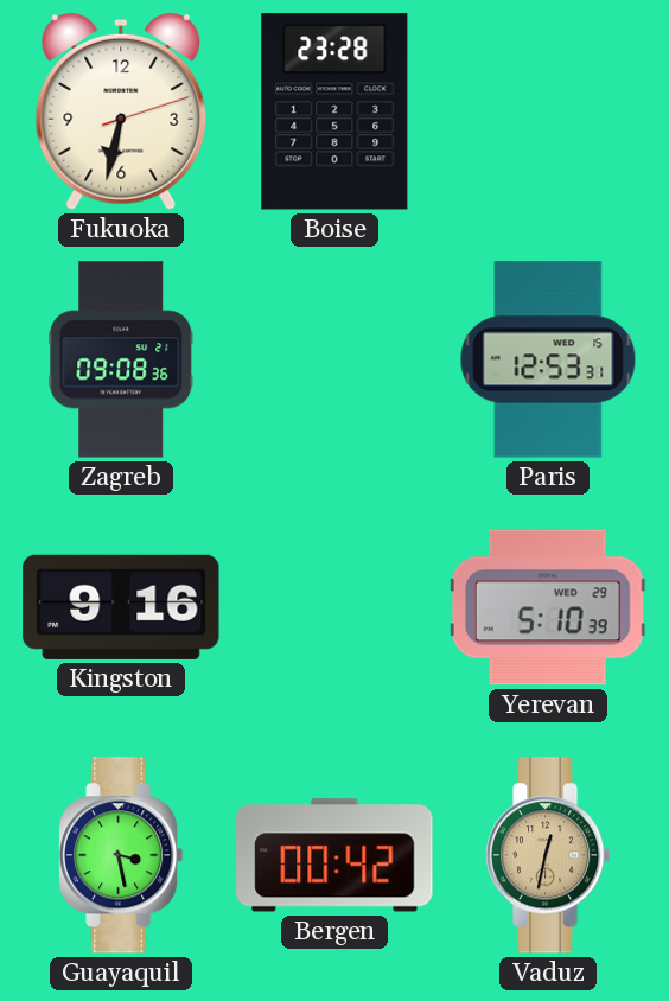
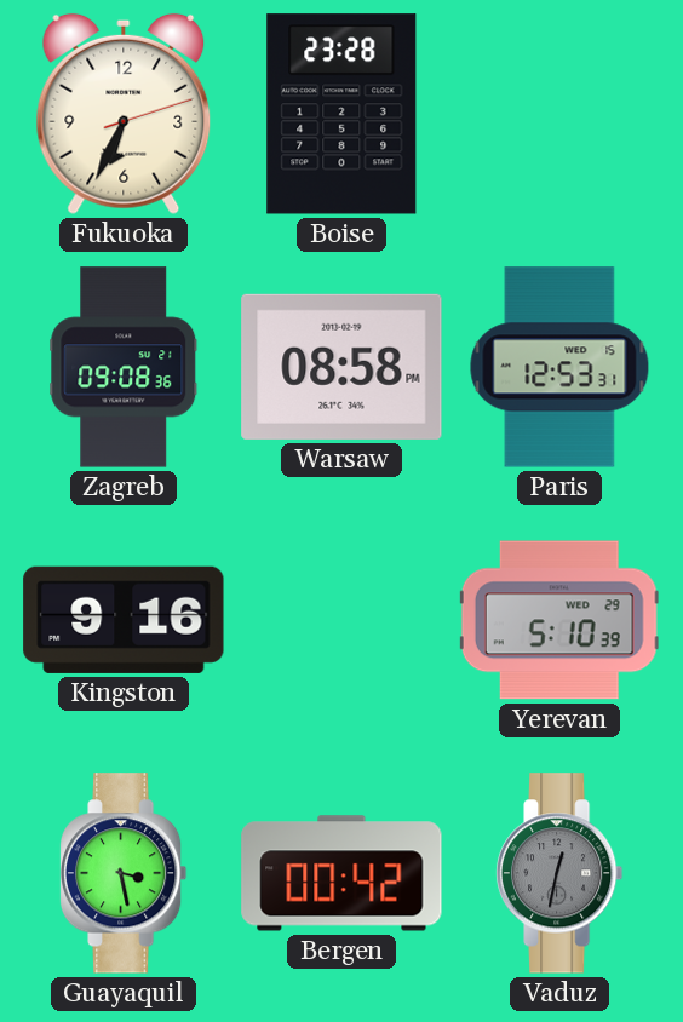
Fukuoka: 6:32 -> 6:34
Warsaw: none -> 08:58
Vaduz dial: champagne -> grey
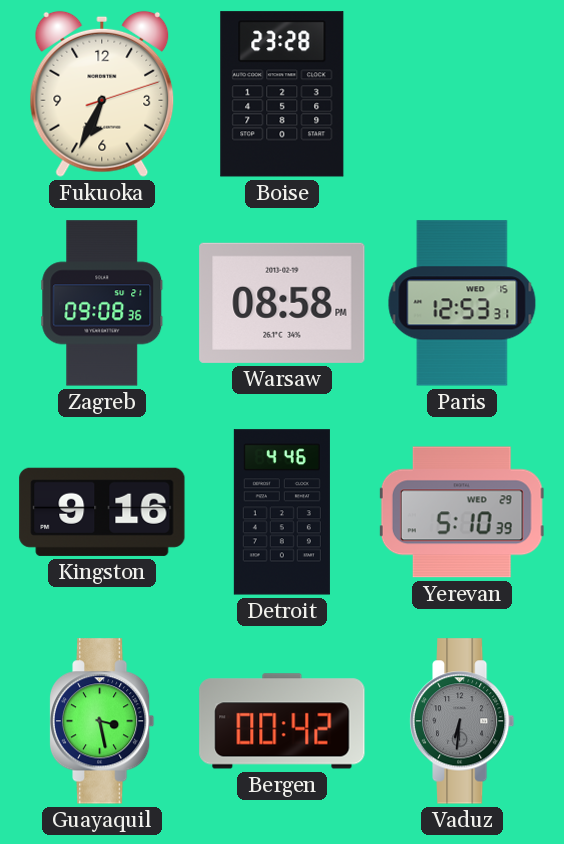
Detroit: none -> 4:46
Vaduz: 12:32 -> 6:31
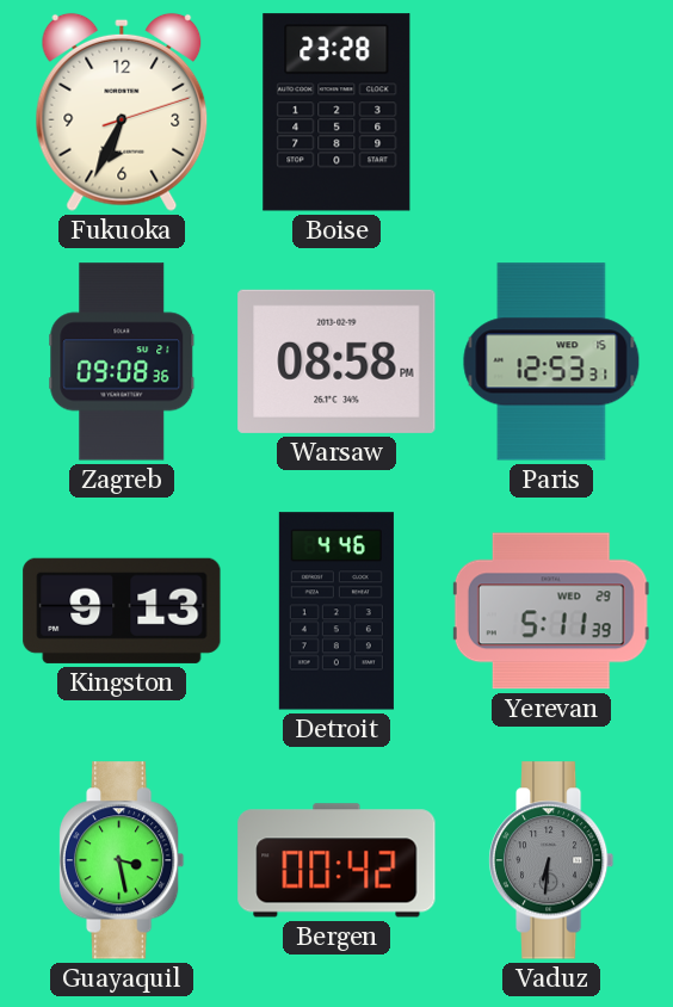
Kingston: 9:16 -> 9:13
Yerevan: 5:10 -> 5:11
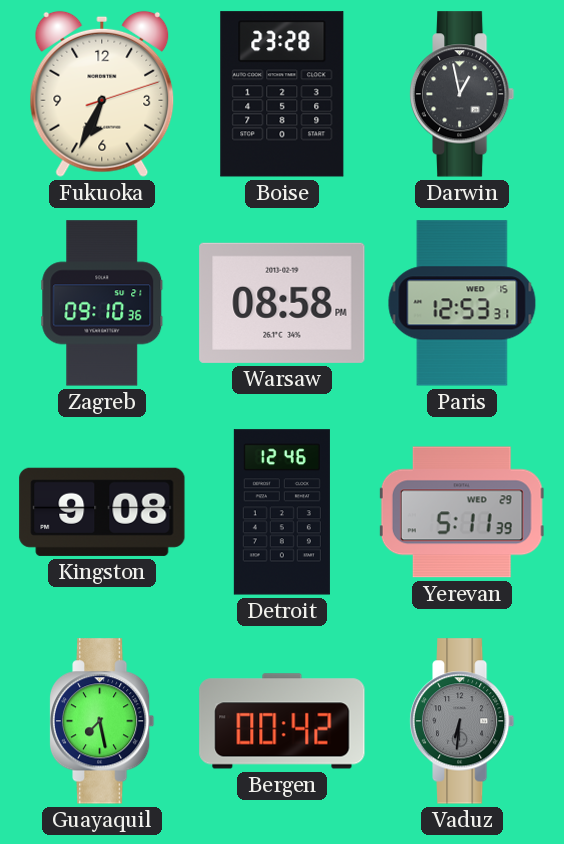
Darwin: none -> 12:58
Zagreb: 09:08 -> 09:10
Kingston: 9:13 -> 9:08
Detroit: 4:46 -> 12:46
Guayaquil: 3:28 -> 7:28
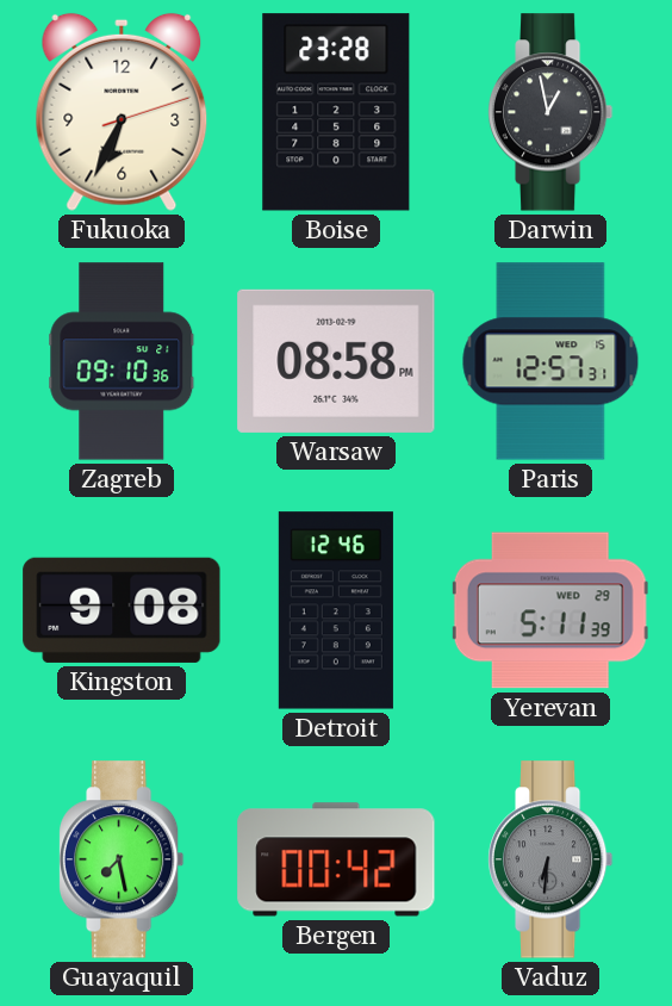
Paris: 12:53 -> 12:57
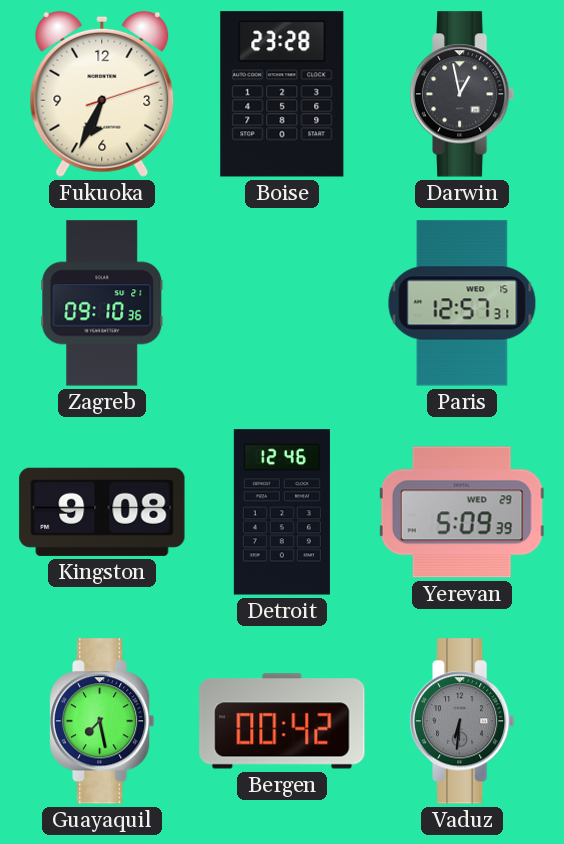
Warsaw: 08:58 -> none
Yerevan: 5:11 -> 5:09
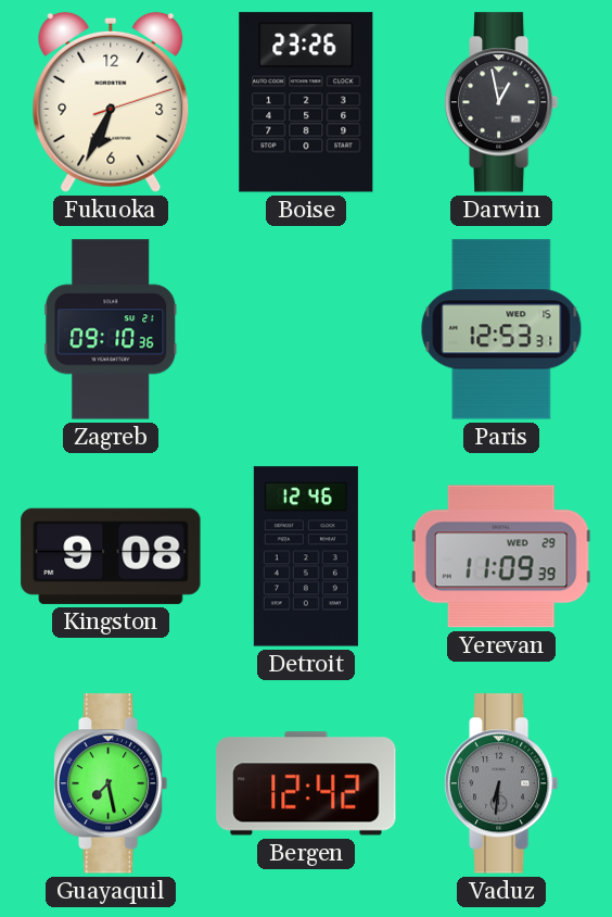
Boise: 23:28 -> 23:26
Paris: 12:57 -> 12:53
Yerevan: 5:09 -> 11:09
Bergen: 00:42 -> 12:42
